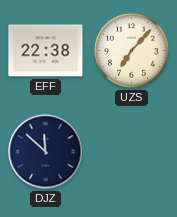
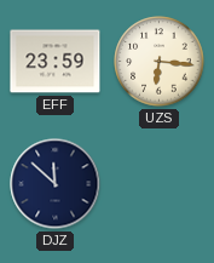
EFF: 22:38 -> 23:59
UZS: 7:07 -> 6:16
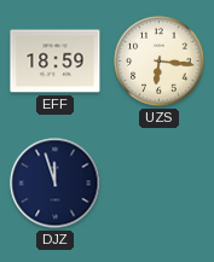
EFF: 23:59 -> 18:59
DJZ: 11:52 -> 11:57
